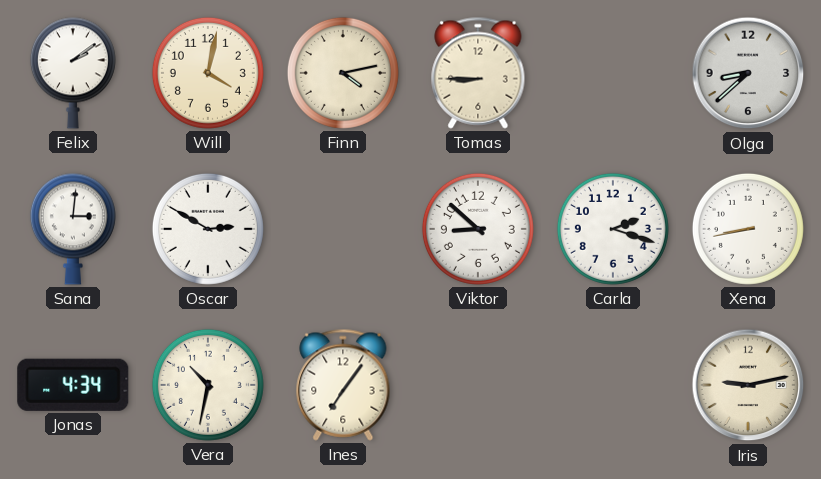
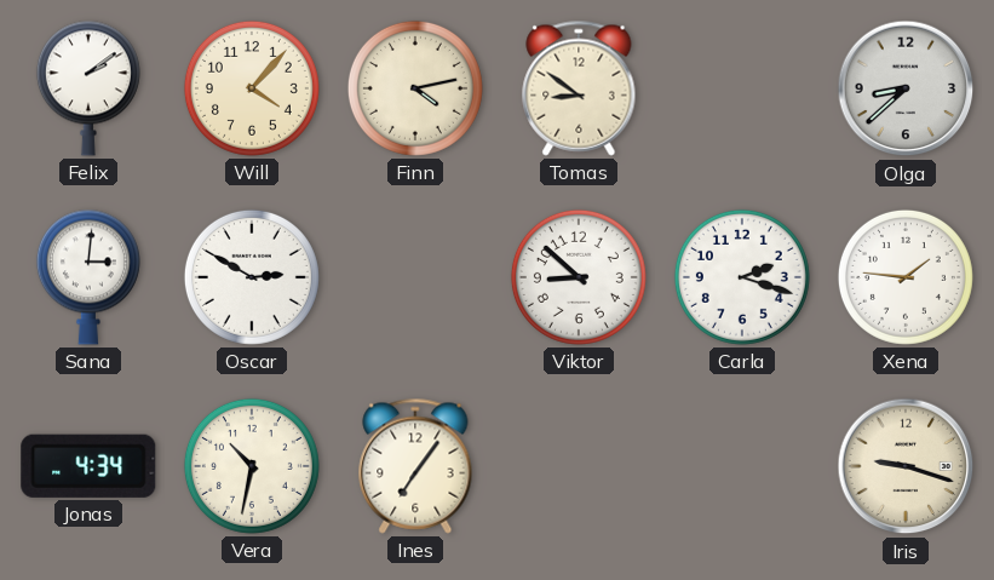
Will: 4:02 -> 4:07
Tomas: 8:45 -> 8:51
Xena: 8:43 -> 1:46
Iris: 9:13 -> 9:18
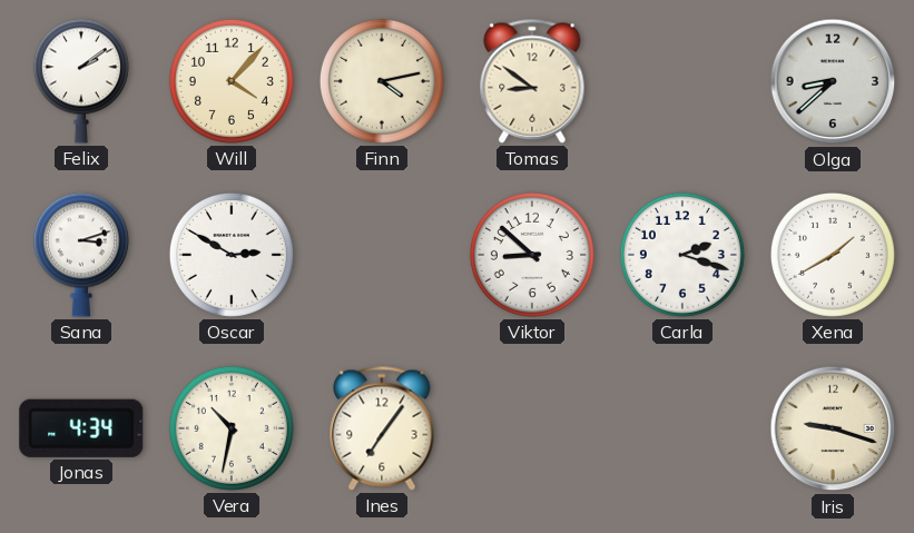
Sana: 3:01 -> 3:12
Xena: 1:46 -> 1:40
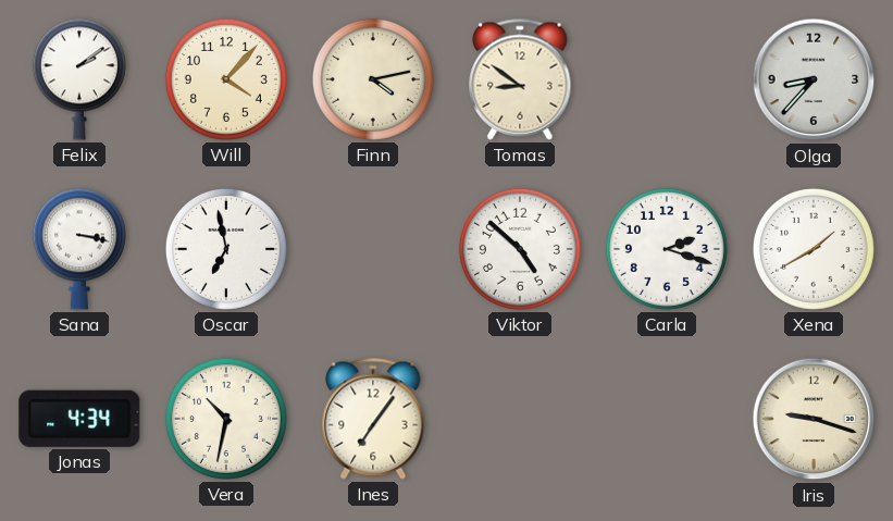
Olga: 8:38 -> 8:37
Sana: 3:12 -> 3:17
Oscar: 2:50 -> 6:58
Viktor: 8:52 -> 4:52
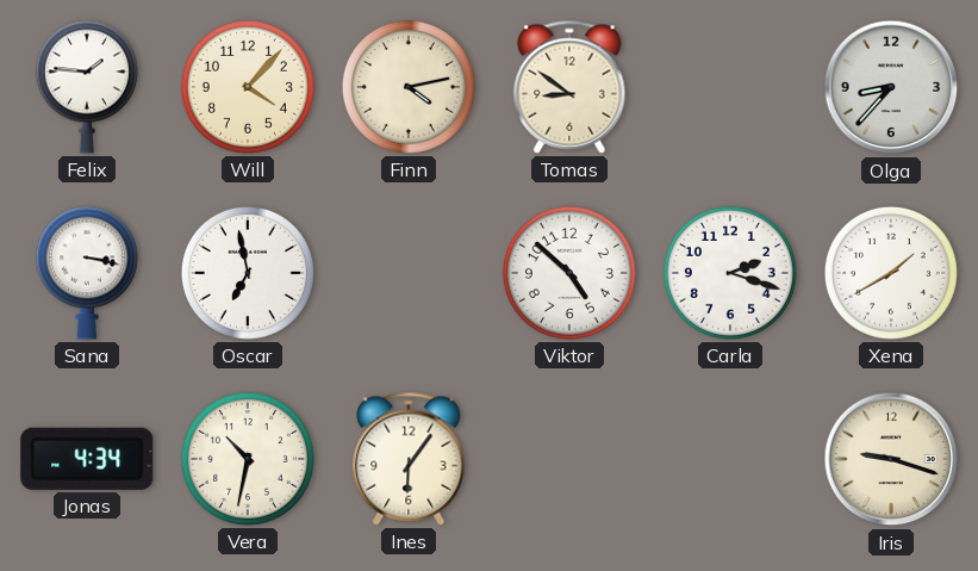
Felix: 2:09 -> 1:46
Ines: 7:06 -> 6:06
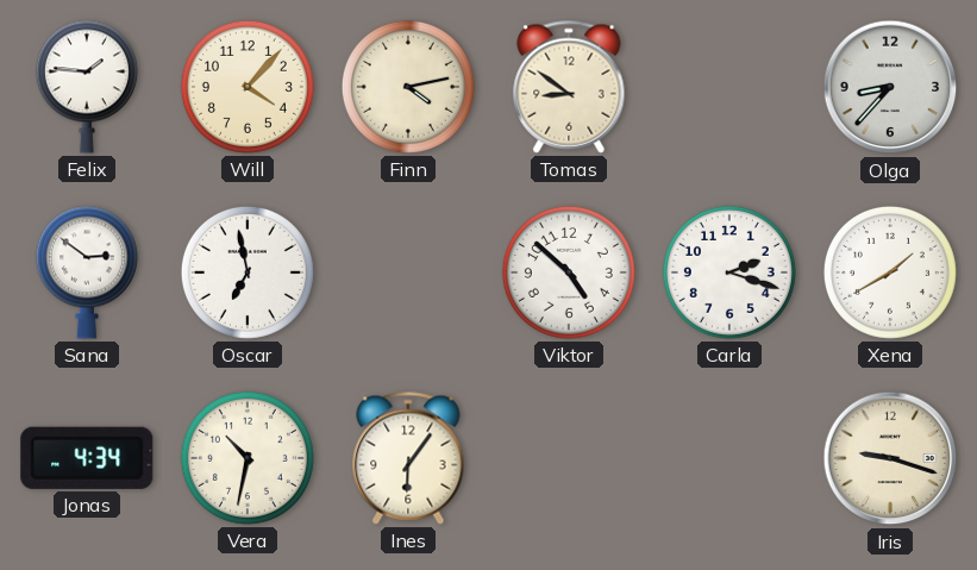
Sana: 3:17 -> 2:51
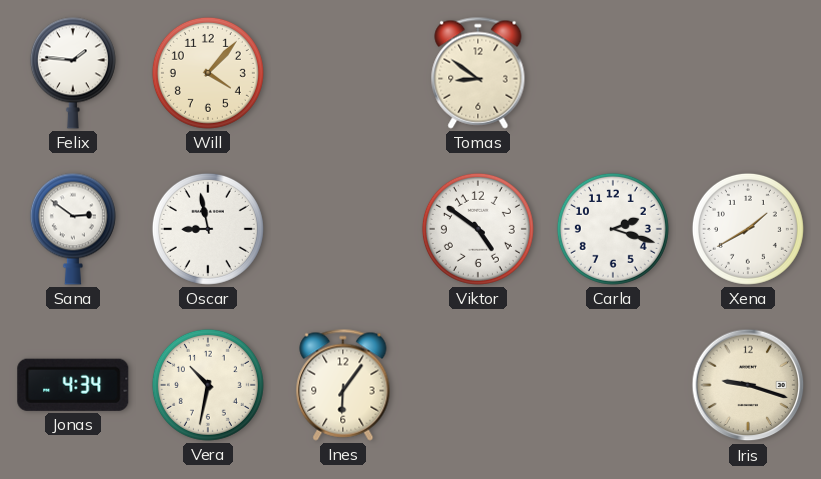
Finn: 4:13 -> none
Olga: 8:37 -> none
Oscar: 6:58 -> 8:58
Viktor: 4:52 -> 4:51
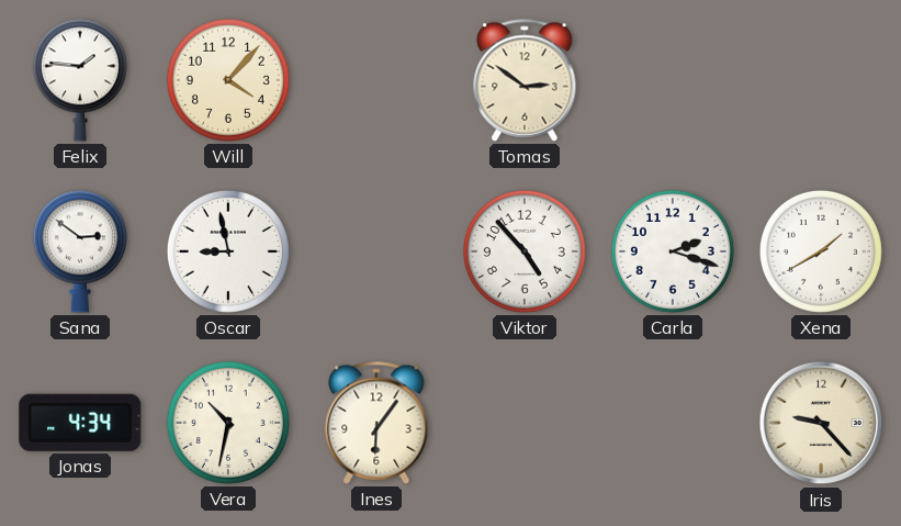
Tomas: 8:51 -> 2:51
Viktor: 4:51 -> 4:53
Iris: 9:18 -> 9:23
